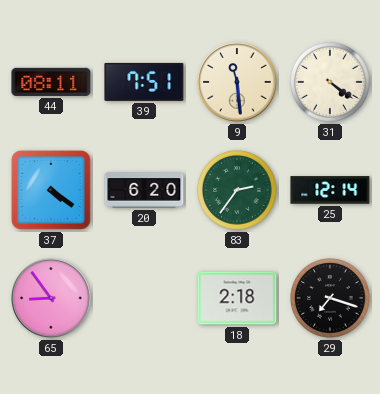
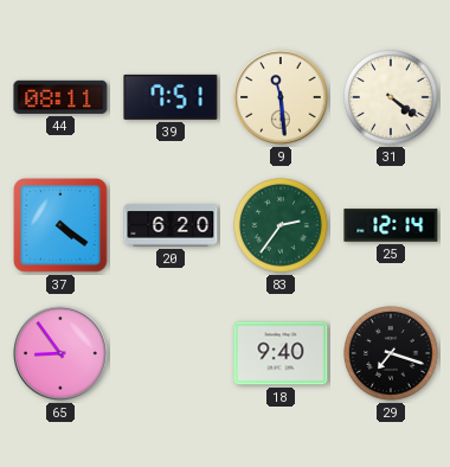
18: 2:18 -> 9:40
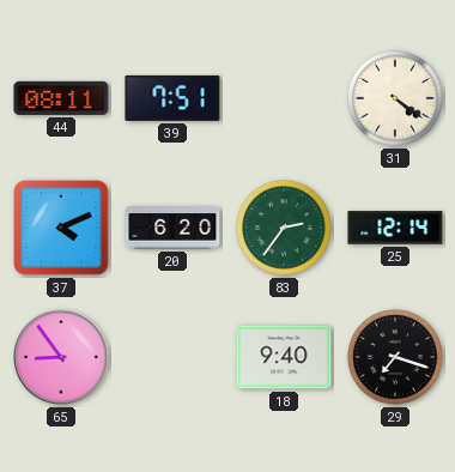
9: 11:29 -> none
37: 4:21 -> 4:11
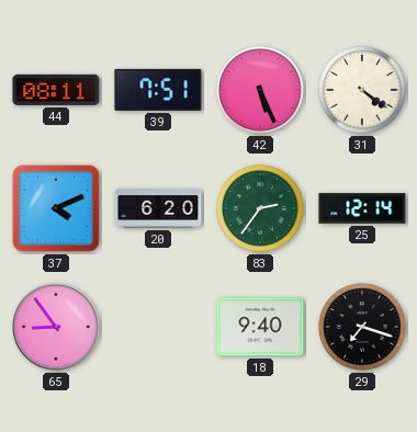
42: none -> 5:26
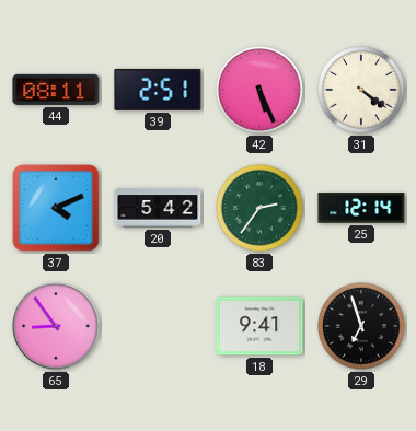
39: 7:51 -> 2:51
20: 6:20 -> 5:42
18: 9:40 -> 9:41
29: 7:18 -> 6:57
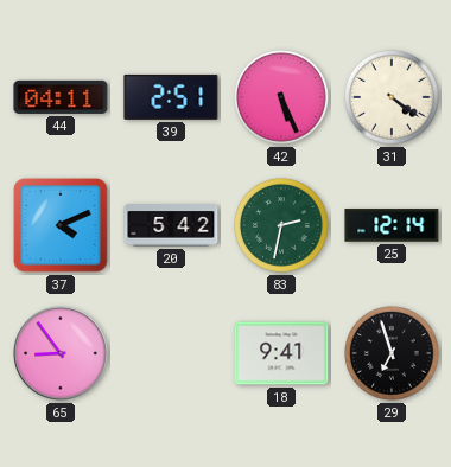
44: 08:11 -> 04:11
83: 2:36 -> 2:32
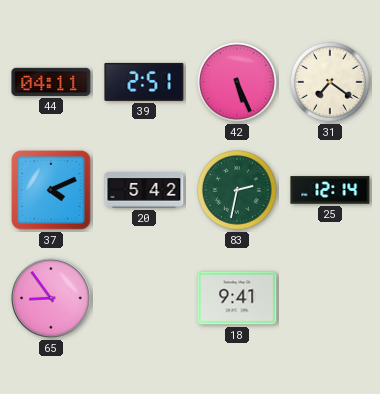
31: 4:21 -> 7:21
29: 6:57 -> none
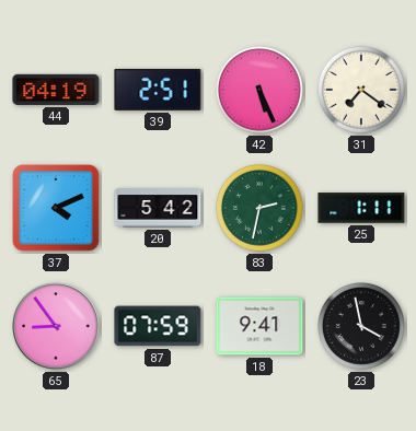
44: 04:11 -> 04:19
25: 12:14 -> 1:11
87: none -> 07:59
23: none -> 3:58
